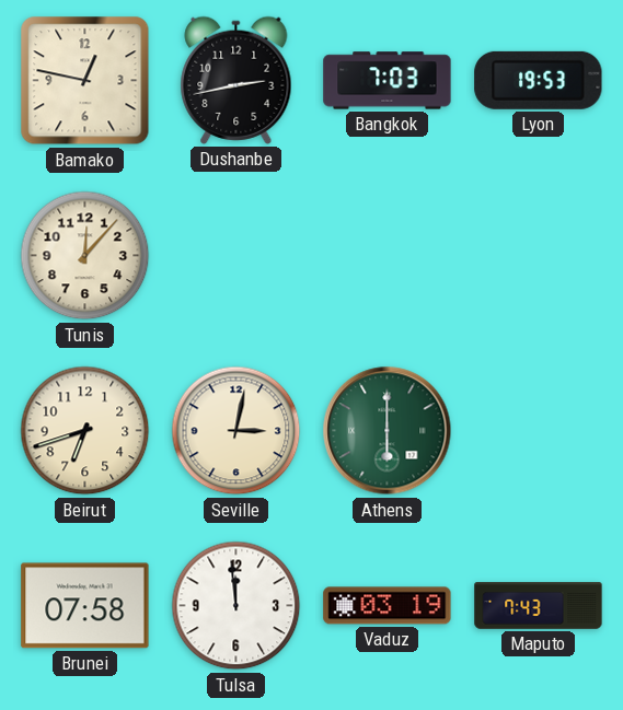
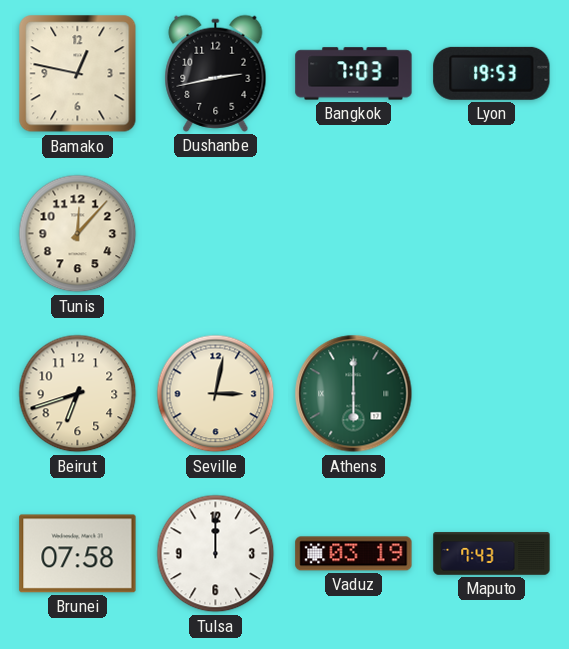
Tulsa: 11:59 -> 12:00
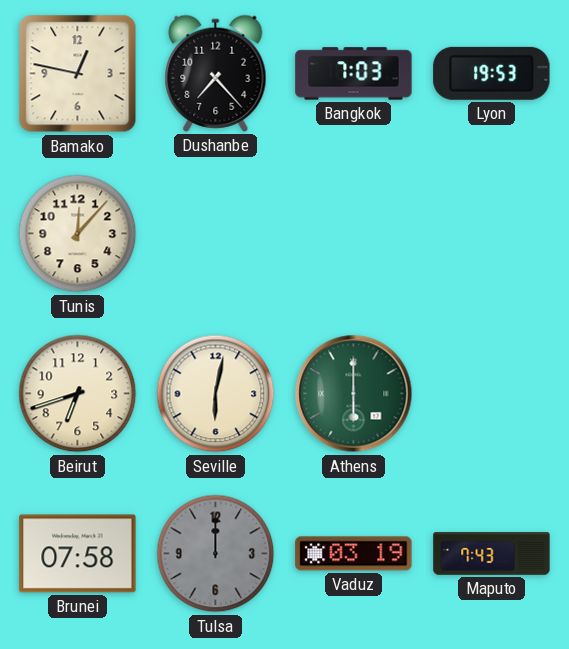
Dushanbe: 2:43 -> 7:23
Seville: 3:02 -> 6:02
Tulsa dial: white -> grey
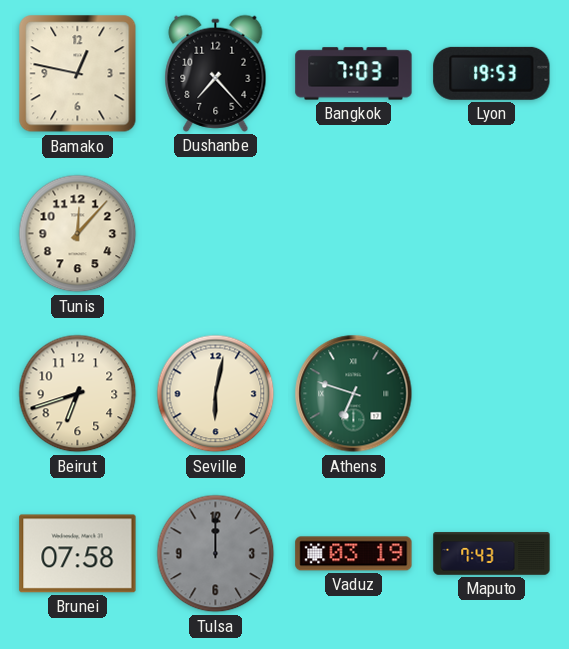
Athens: 6:00 -> 6:48
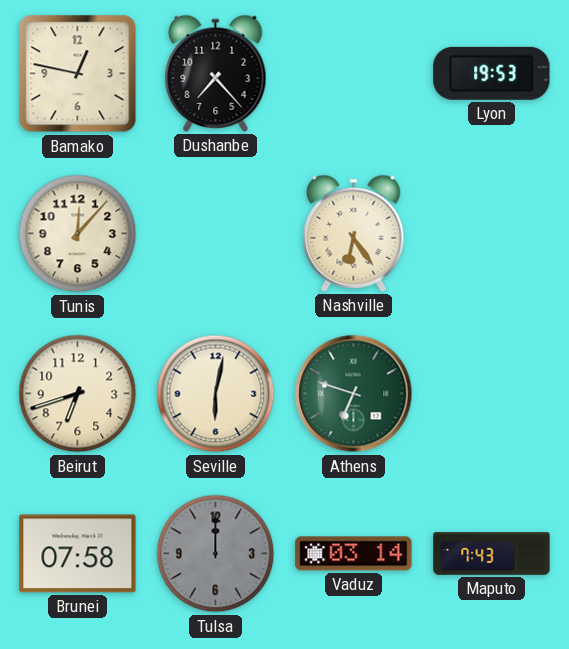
Bangkok: 7:03 -> none
Nashville: none -> 6:24
Vaduz: 03:19 -> 03:14
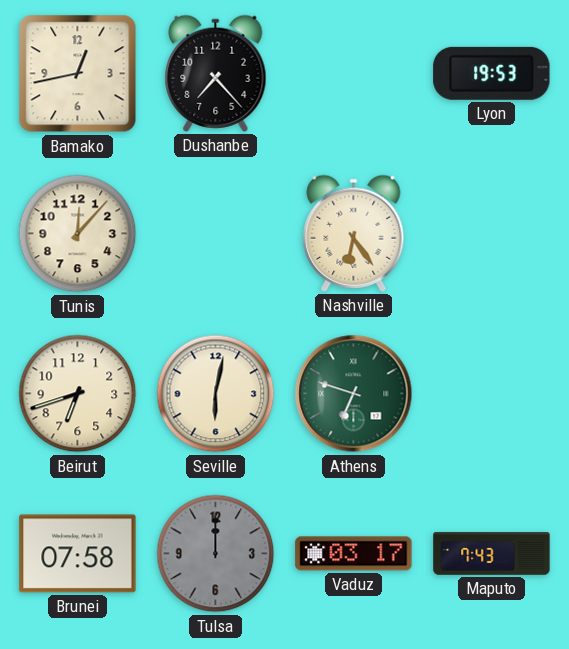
Bamako: 12:47 -> 12:43
Vaduz: 03:14 -> 03:17
